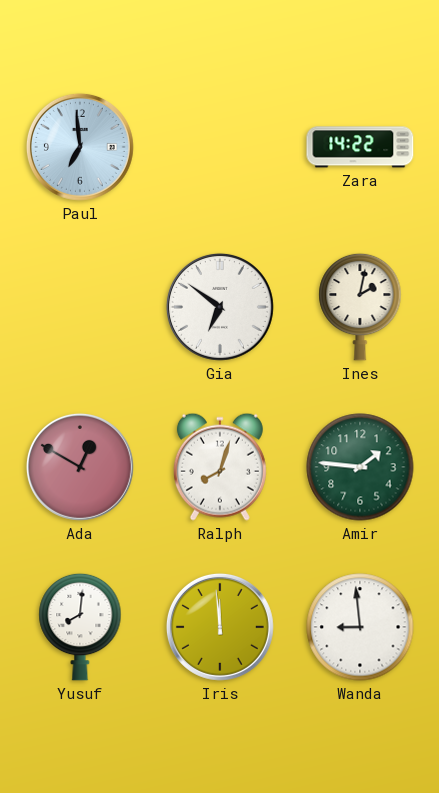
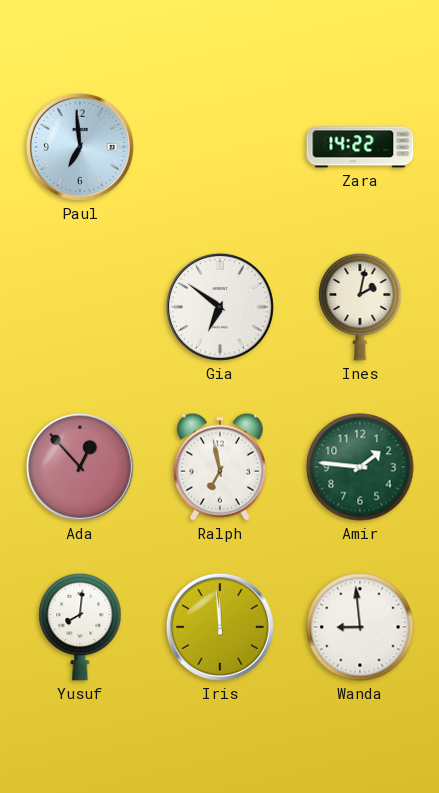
Ada: 12:50 -> 12:53
Ralph: 8:03 -> 6:58
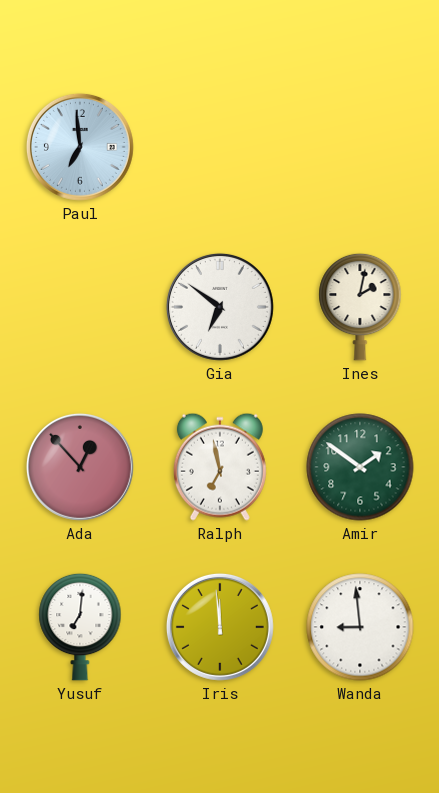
Zara: 14:22 -> none
Amir: 1:46 -> 1:51
Yusuf: 8:01 -> 7:01
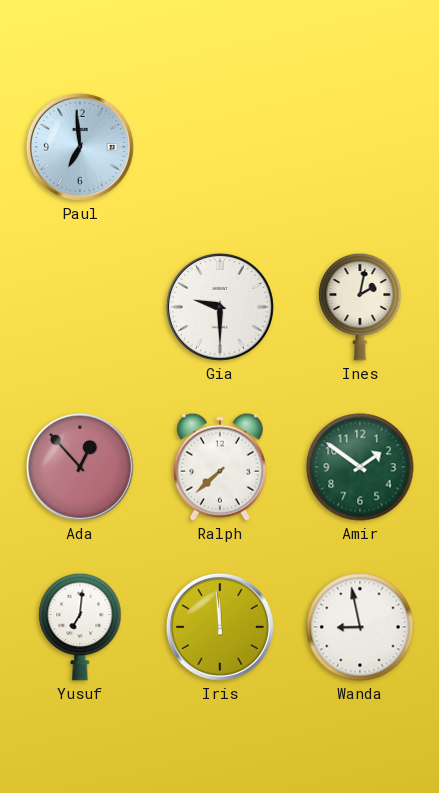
Gia: 6:51 -> 9:30
Ralph: 6:58 -> 7:38
Wanda: 8:59 -> 8:58
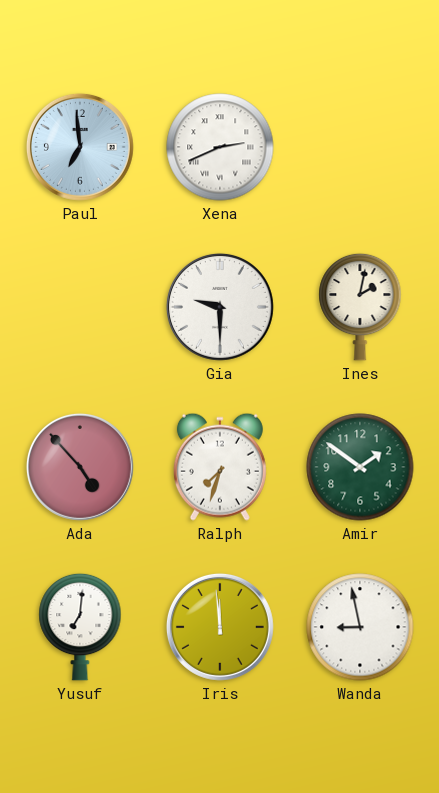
Xena: none -> 2:41
Ada: 12:53 -> 4:53
Ralph: 7:38 -> 7:33
